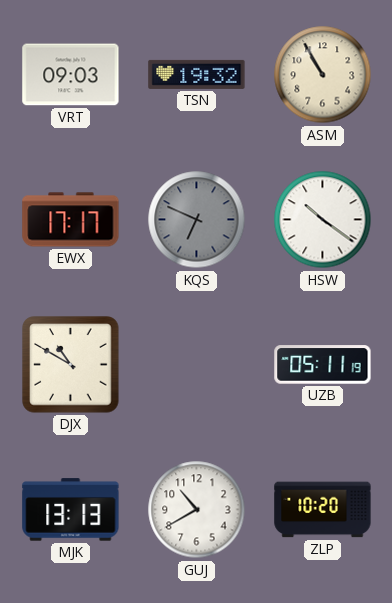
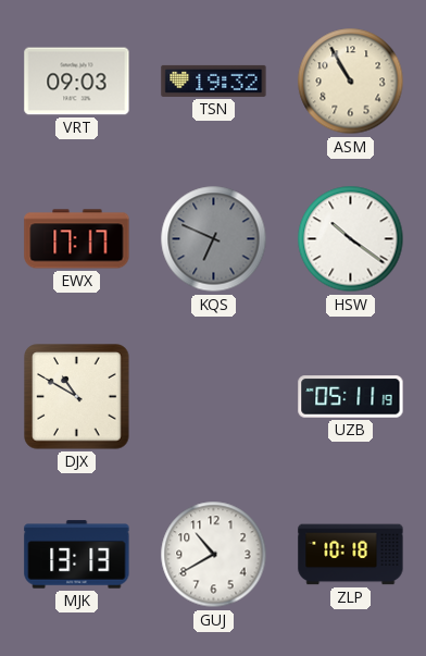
ZLP: 10:20 -> 10:18
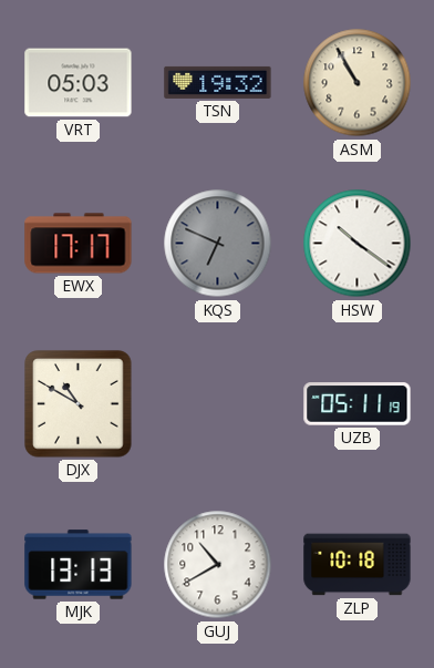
VRT: 09:03 -> 05:03
